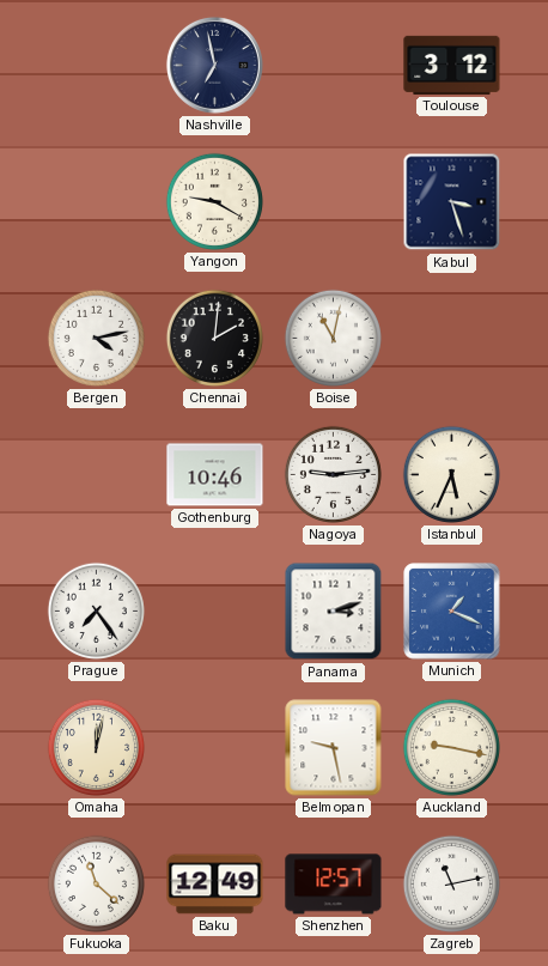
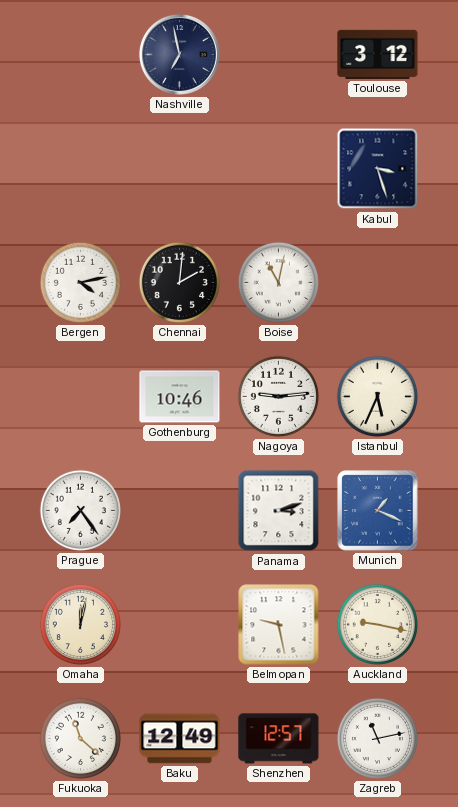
Yangon: 9:20 -> none
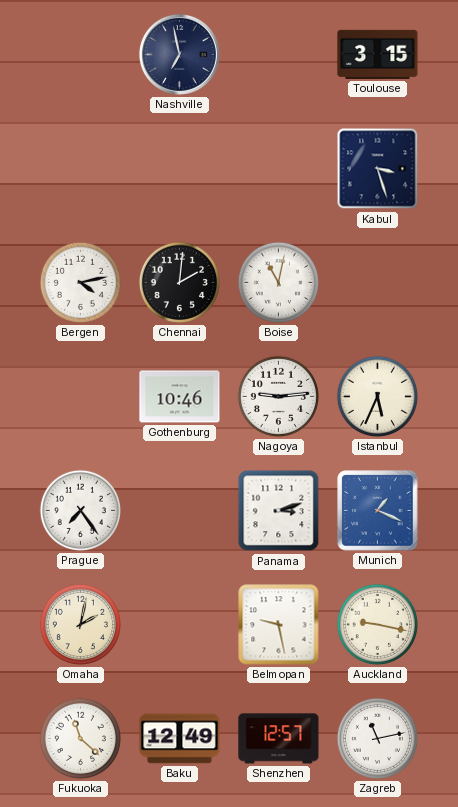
Toulouse: 3:12 -> 3:15
Omaha: 12:02 -> 2:02
